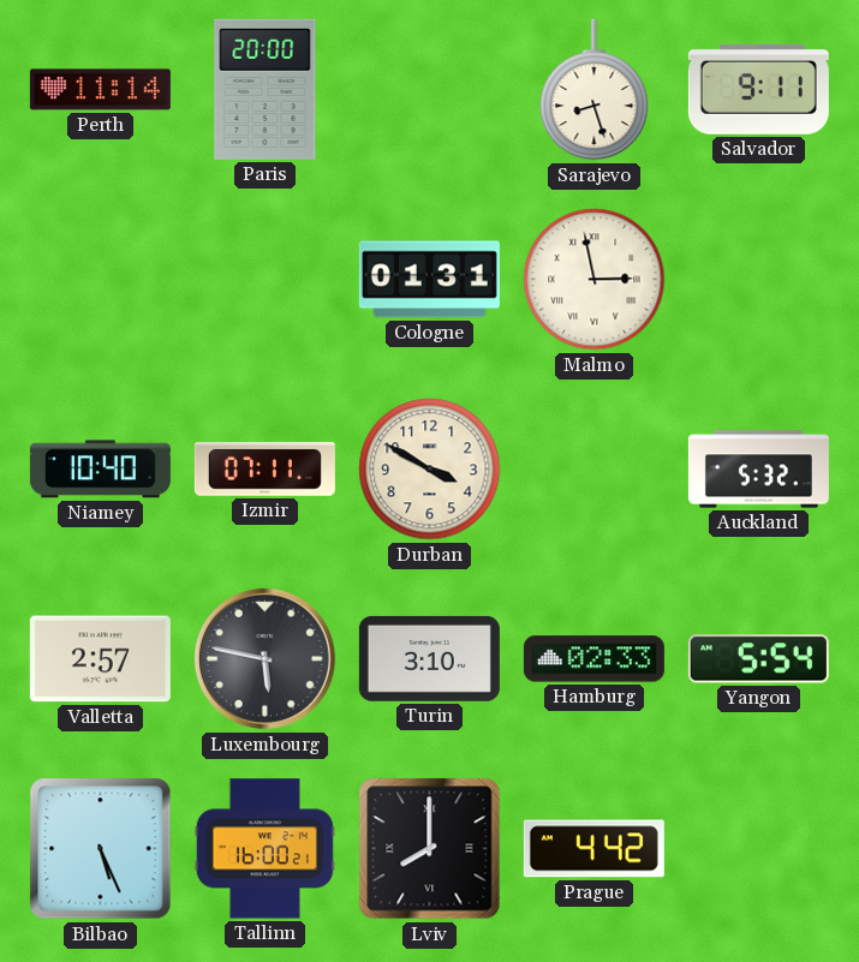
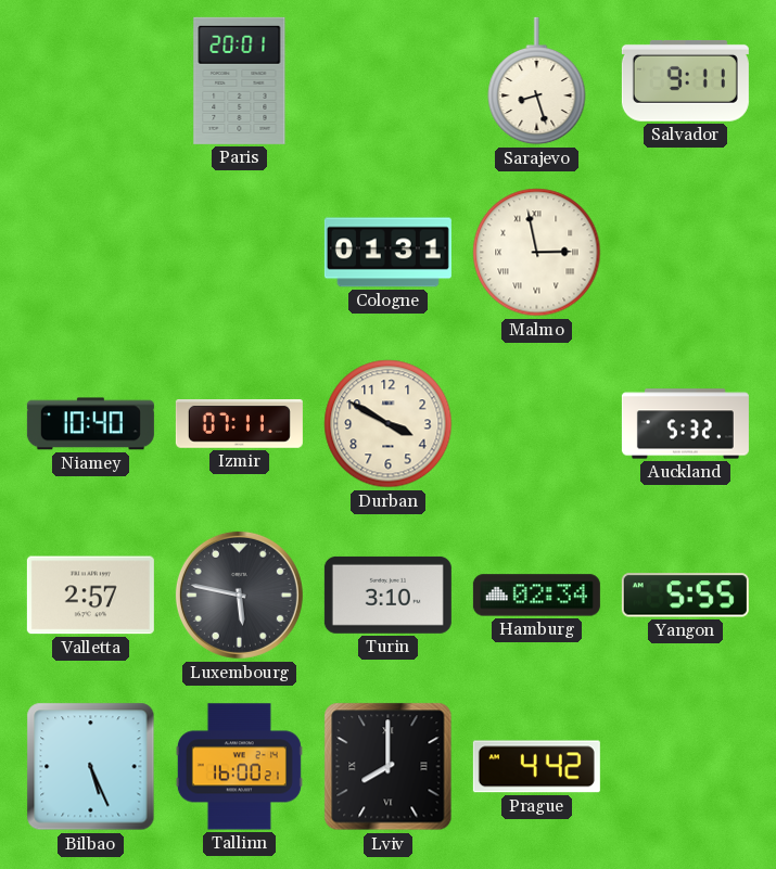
Perth: 11:14 -> none
Paris: 20:00 -> 20:01
Hamburg: 02:33 -> 02:34
Yangon: 5:54 -> 5:55
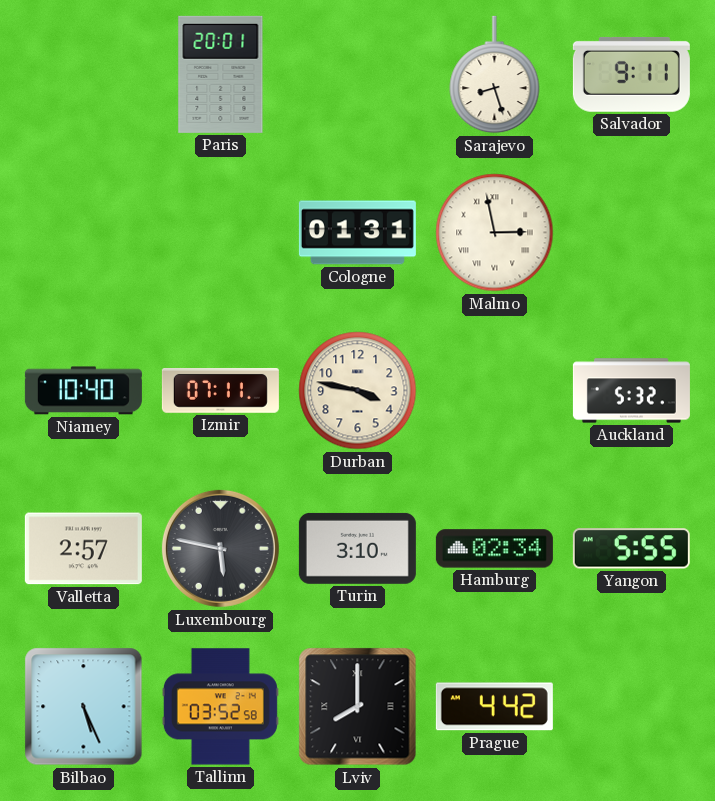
Durban: 3:50 -> 3:47
Tallinn: 16:00 -> 03:52
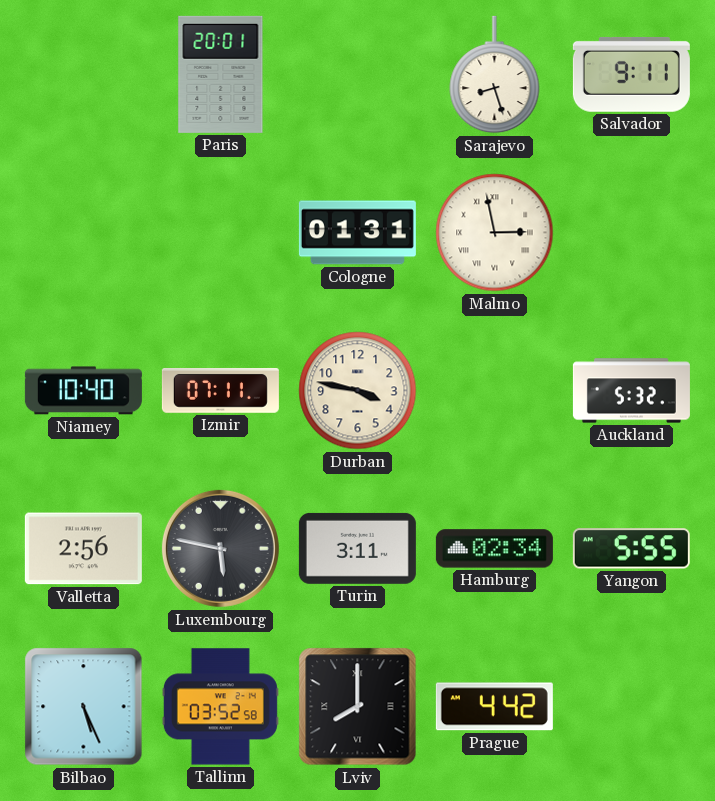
Valletta: 2:57 -> 2:56
Turin: 3:10 -> 3:11
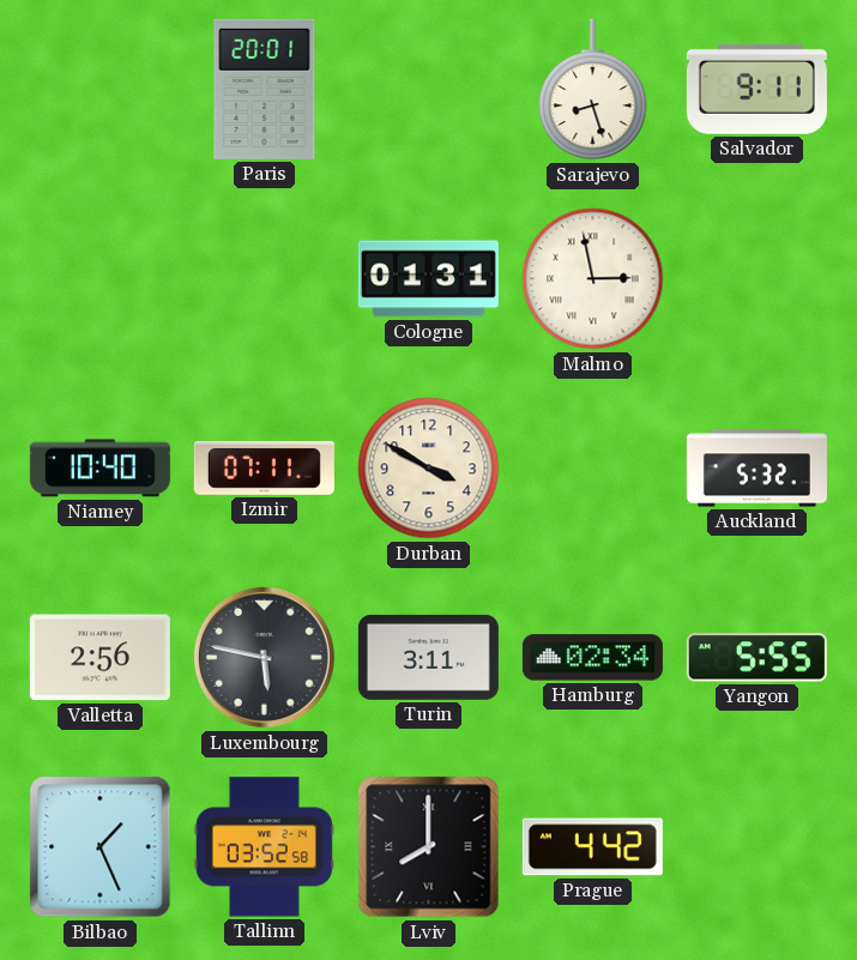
Durban: 3:47 -> 3:50
Bilbao: 5:26 -> 1:26
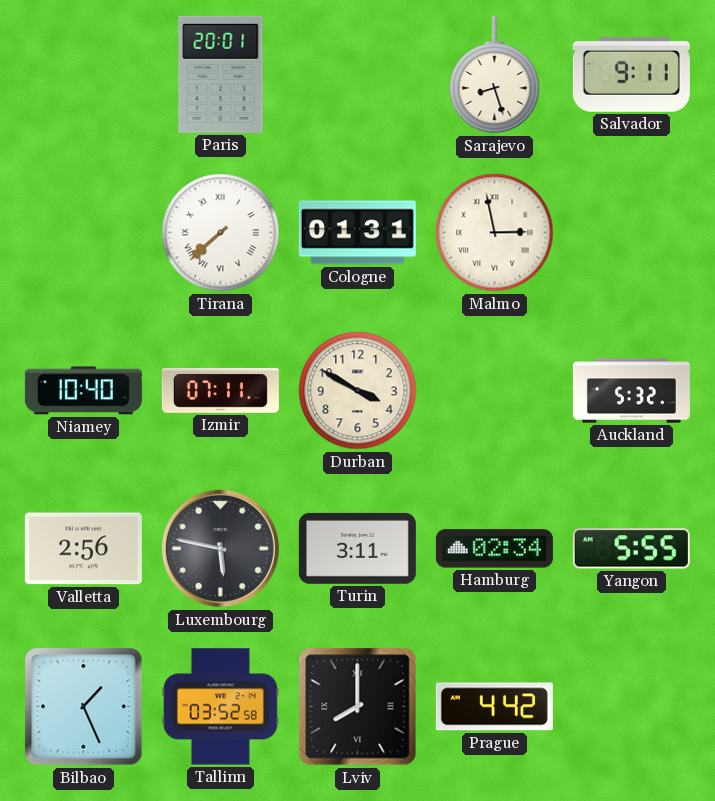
Tirana: none -> 7:38
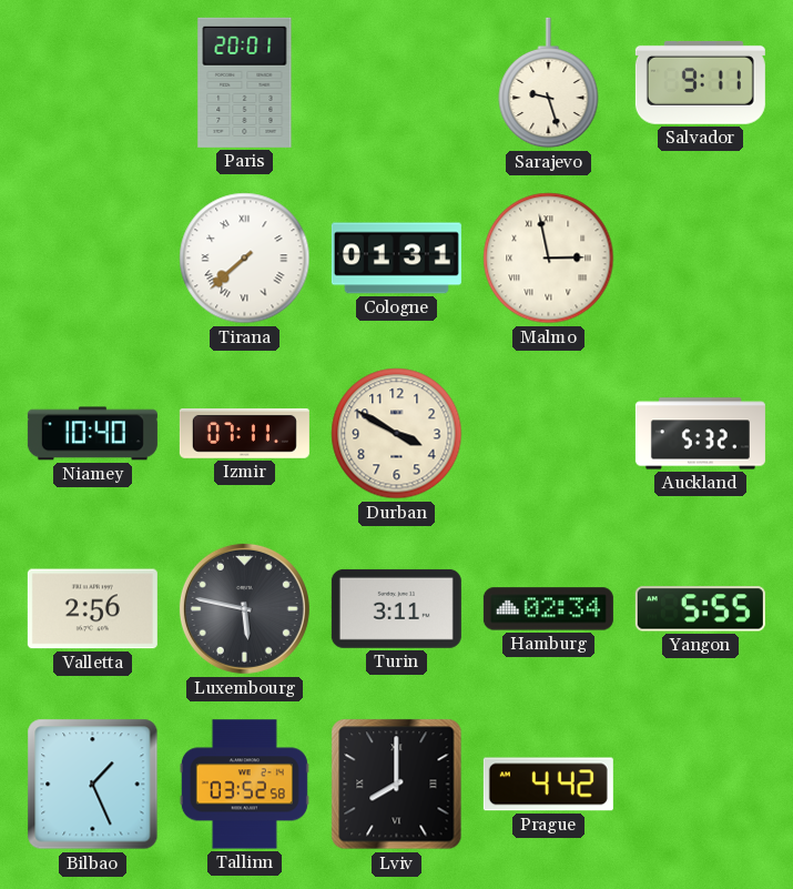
Sarajevo: 8:27 -> 9:27
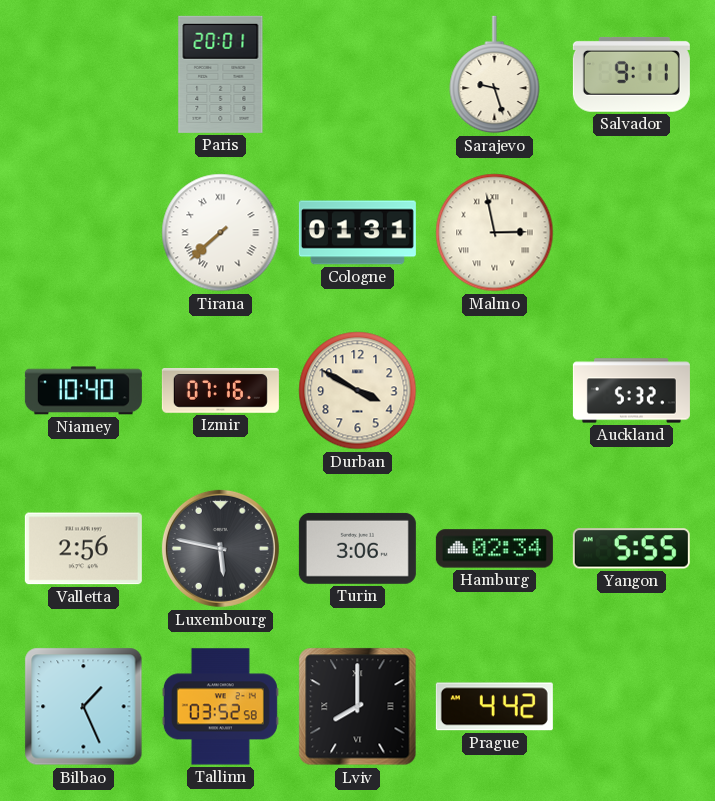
Izmir: 07:11 -> 07:16
Turin: 3:11 -> 3:06
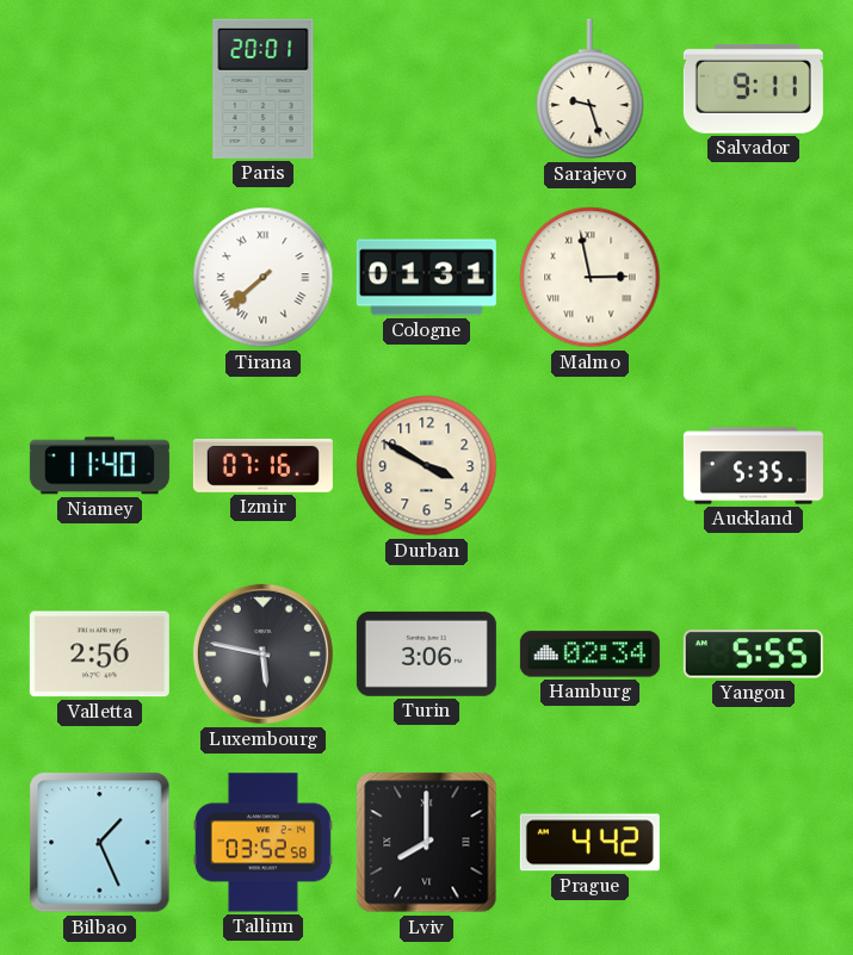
Niamey: 10:40 -> 11:40
Auckland: 5:32 -> 5:35
